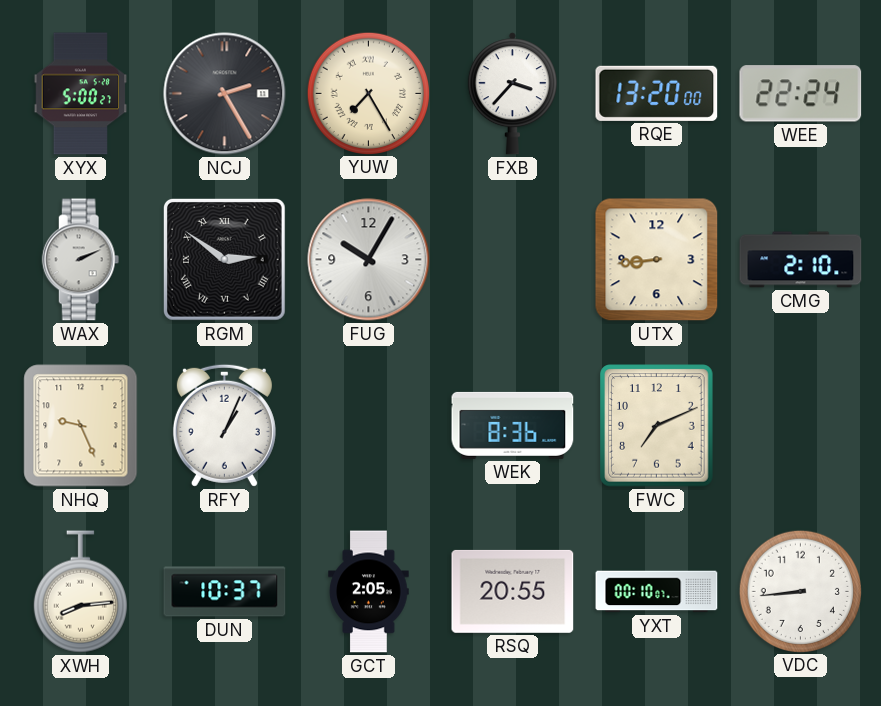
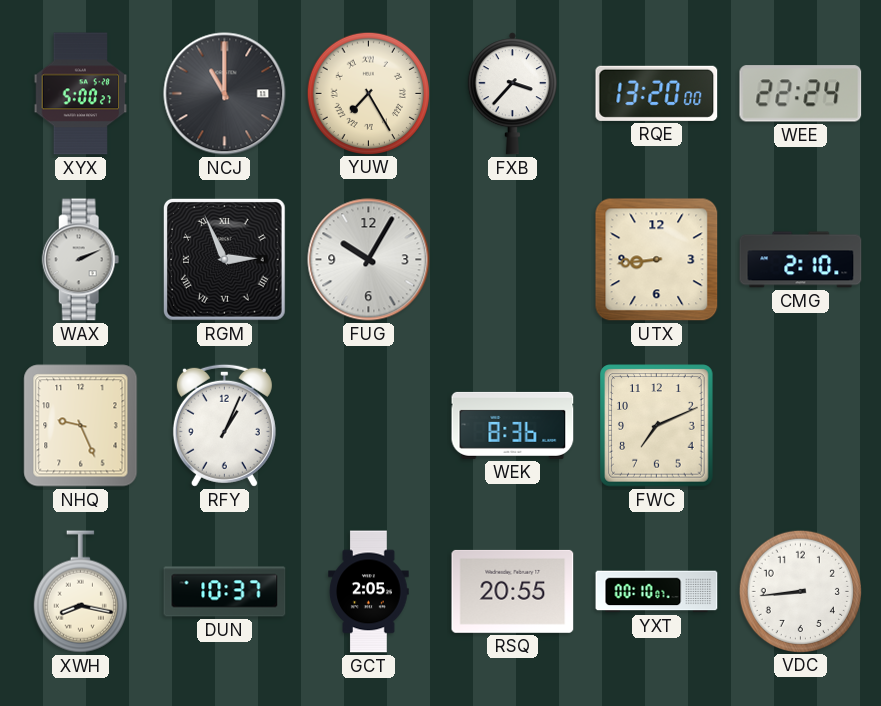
NCJ: 2:25 -> 11:00
RGM: 2:51 -> 2:56
XWH: 8:14 -> 8:17
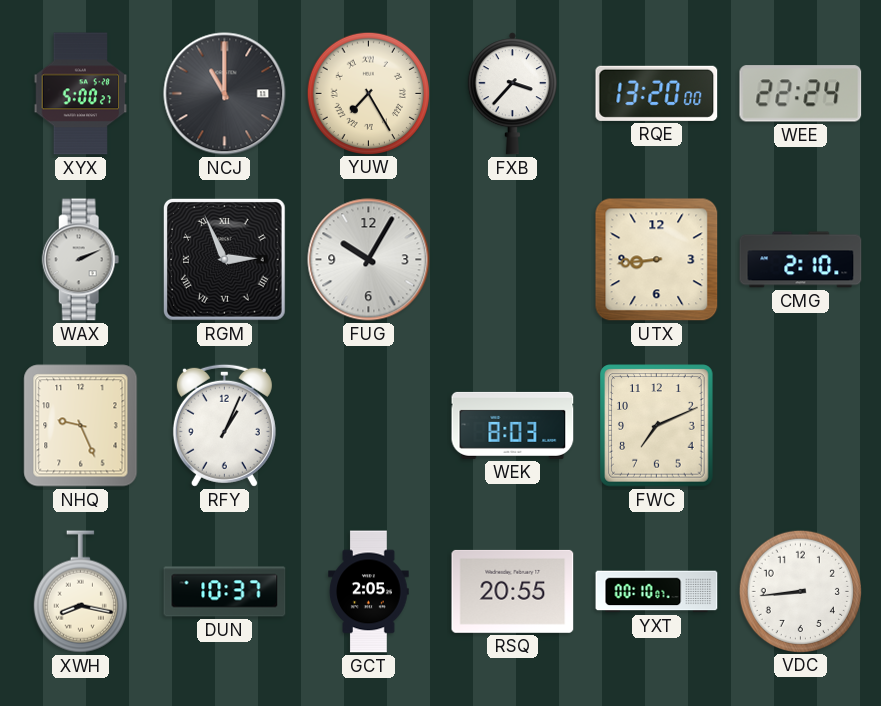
WEK: 8:36 -> 8:03
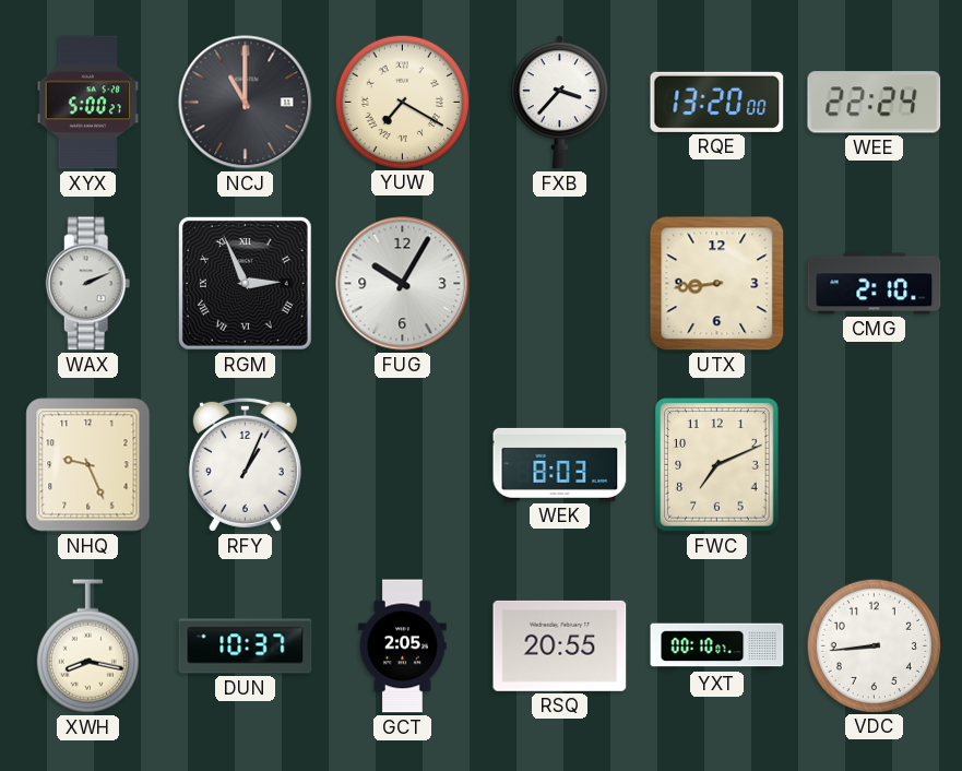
YUW: 7:25 -> 7:20
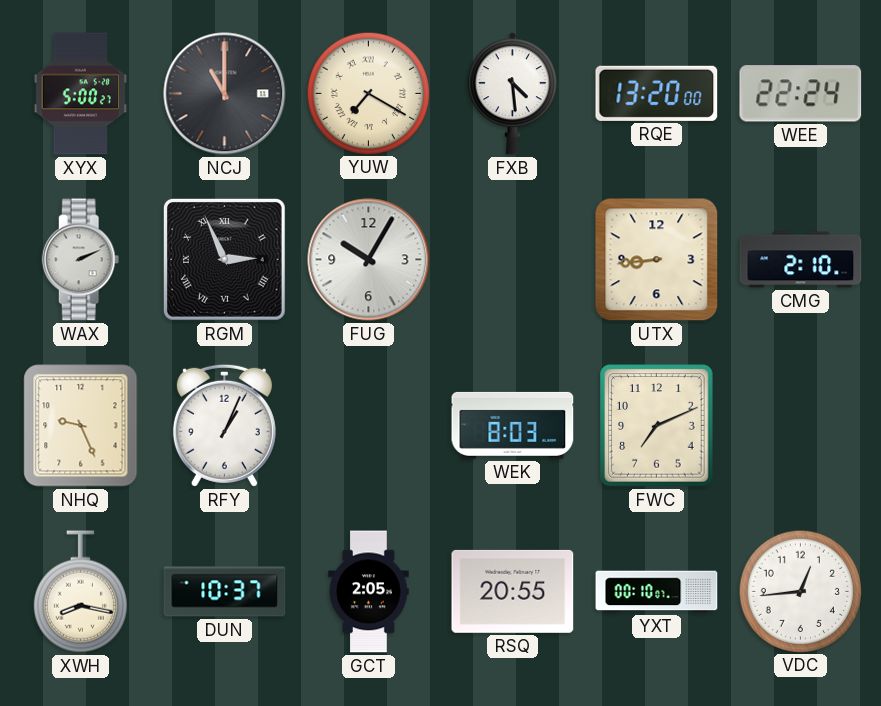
FXB: 3:37 -> 4:29
VDC: 8:44 -> 12:44
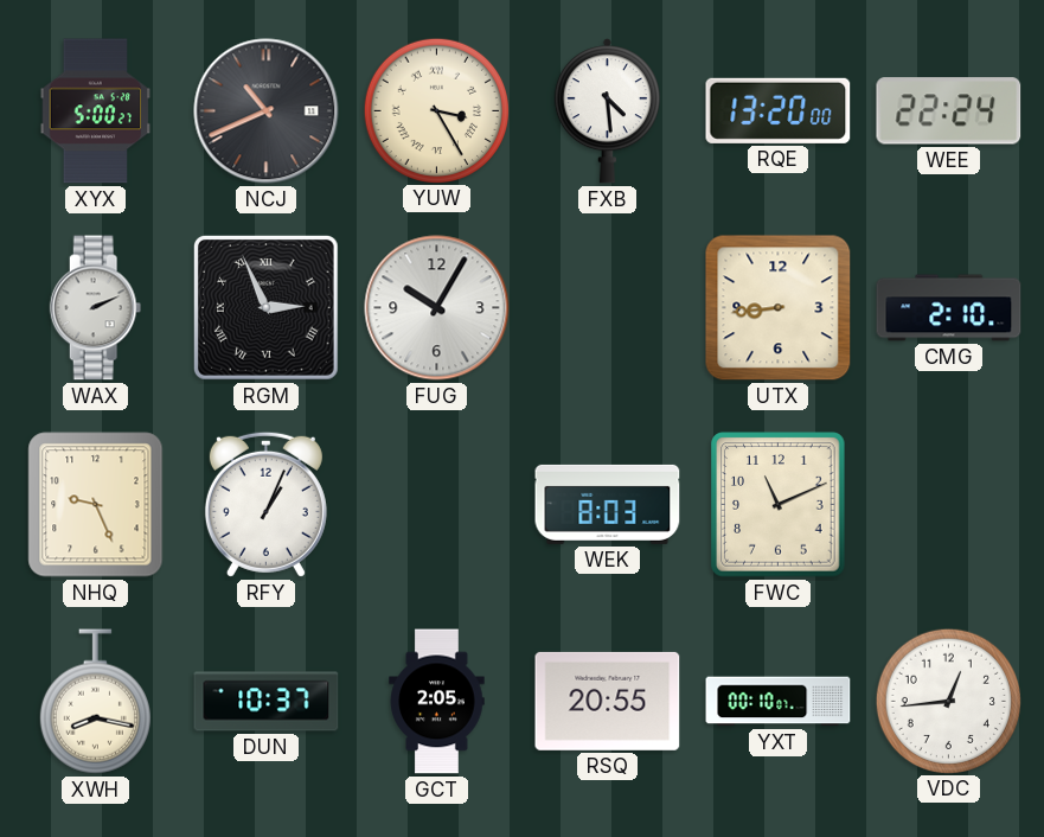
NCJ: 11:00 -> 10:41
YUW: 7:20 -> 3:25
FWC: 7:11 -> 11:11
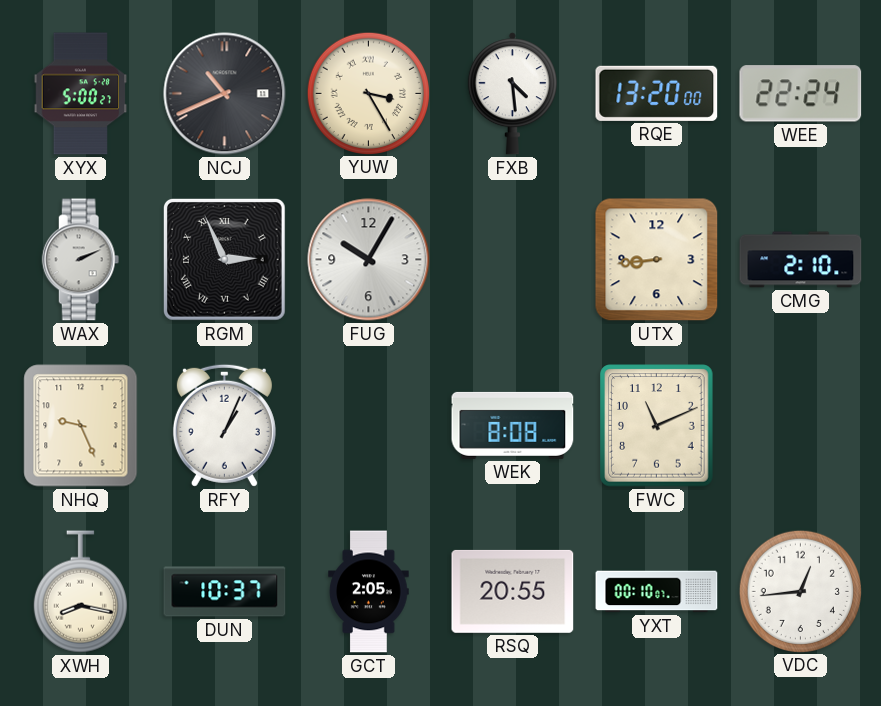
WEK: 8:03 -> 8:08
